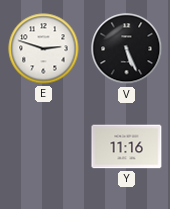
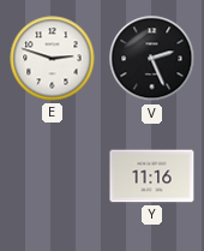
V: 5:26 -> 2:26
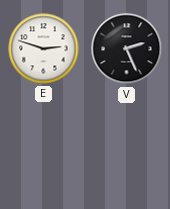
Y: 11:16 -> none
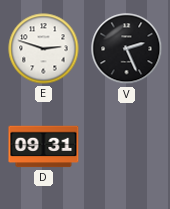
D: none -> 09:31
